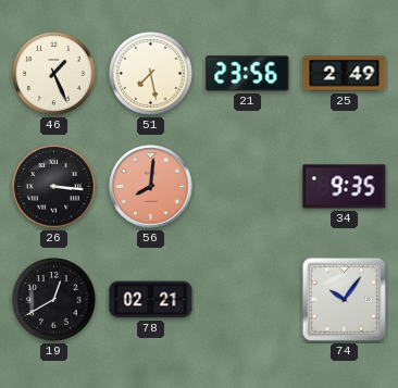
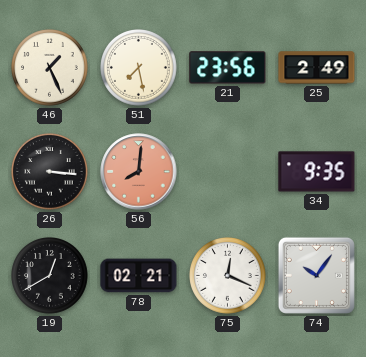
75: none -> 12:19
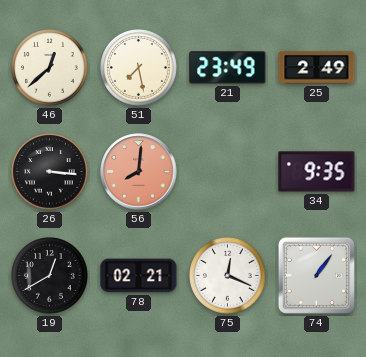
46: 1:26 -> 12:38
21: 23:56 -> 23:49
74: 10:06 -> 1:06
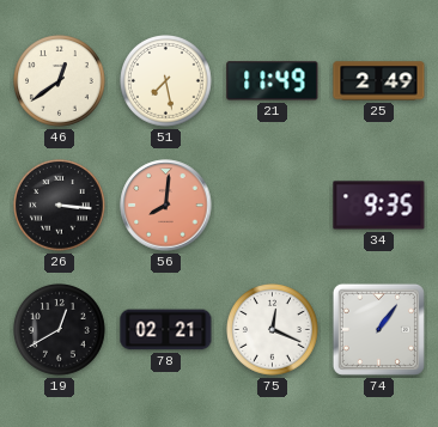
46: 12:38 -> 12:39
21: 23:49 -> 11:49
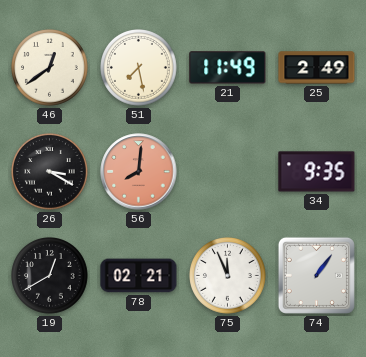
26: 3:16 -> 3:20
75: 12:19 -> 11:56
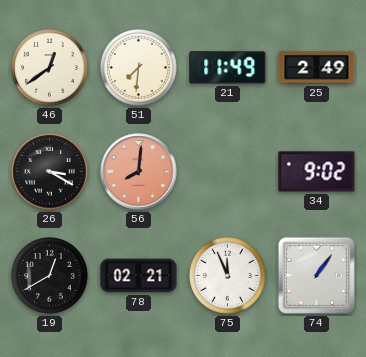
51: 7:28 -> 7:31
34: 9:35 -> 9:02
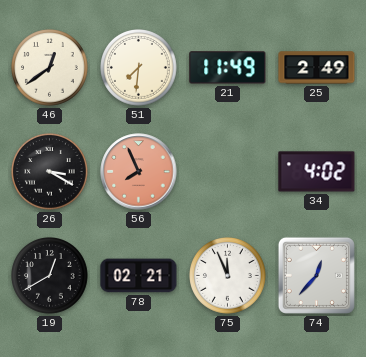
56: 8:01 -> 7:56
34: 9:02 -> 4:02
74: 1:06 -> 12:37
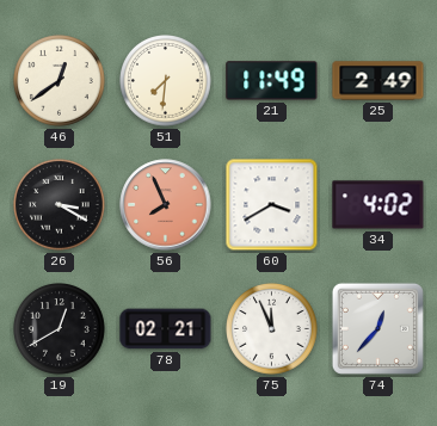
60: none -> 3:40
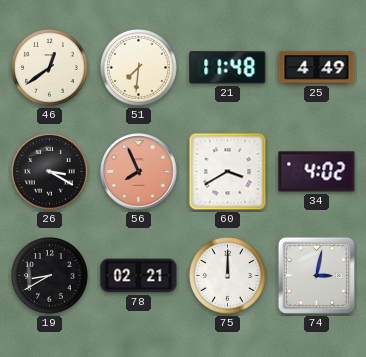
21: 11:49 -> 11:48
25: 2:49 -> 4:49
19: 12:40 -> 8:40
75: 11:56 -> 12:00
74: 12:37 -> 3:02
